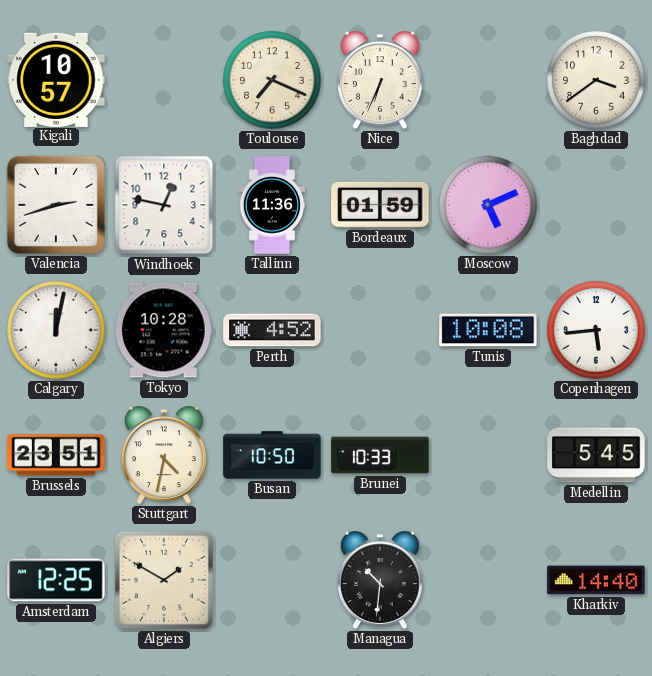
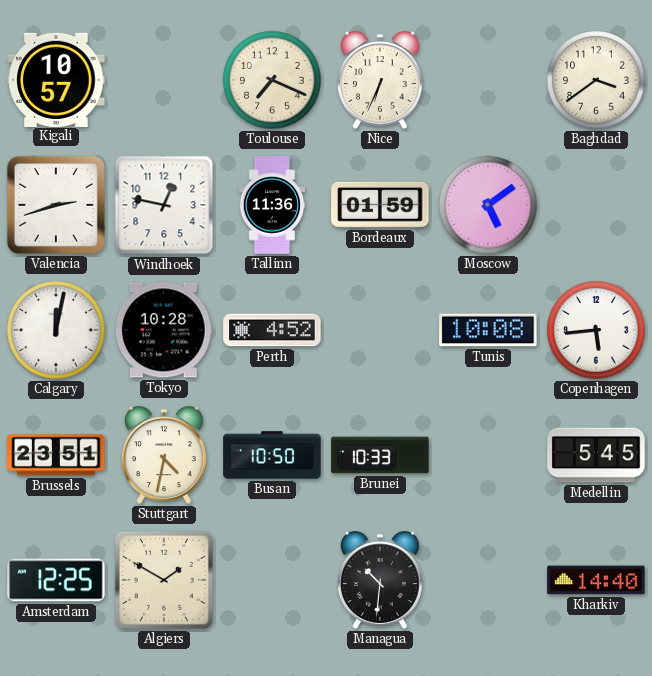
Moscow: 5:11 -> 5:09
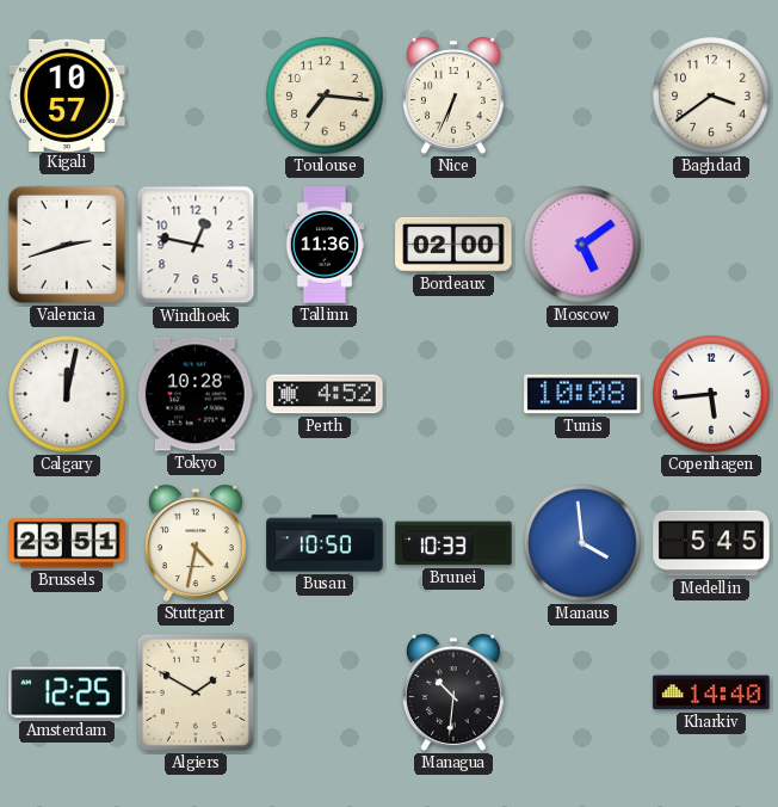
Toulouse: 7:19 -> 7:16
Bordeaux: 01:59 -> 02:00
Manaus: none -> 3:59
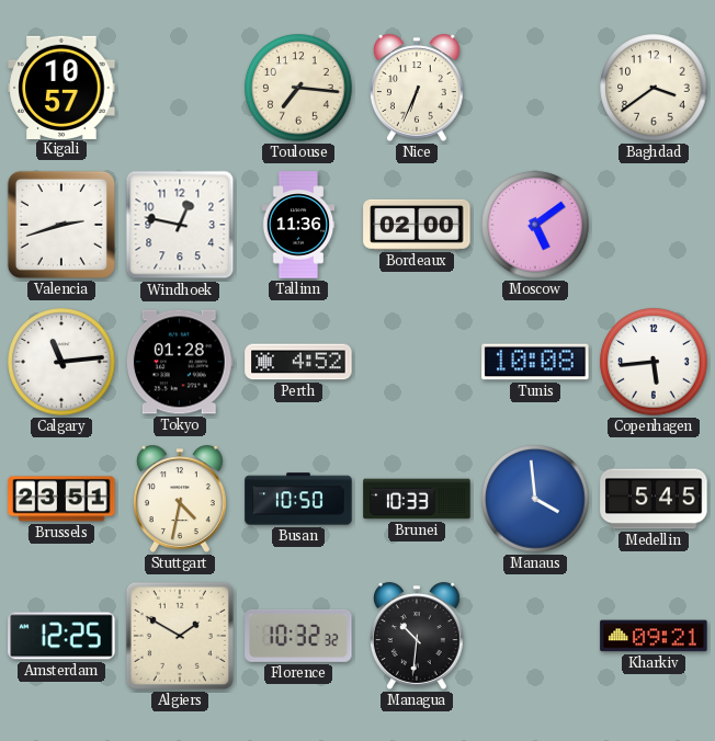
Calgary: 12:02 -> 11:14
Tokyo: 10:28 -> 01:28
Florence: none -> 10:32
Kharkiv: 14:40 -> 09:21
